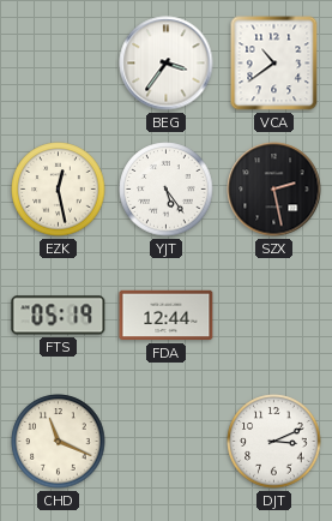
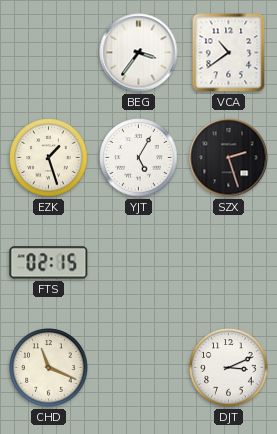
EZK: 12:28 -> 1:27
YJT: 5:24 -> 5:05
SZX: 2:28 -> 2:27
FTS: 05:19 -> 02:15
FDA: 12:44 -> none
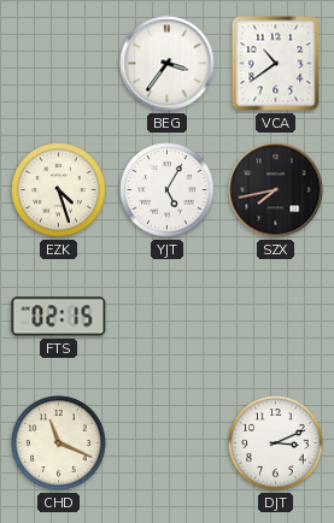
EZK: 1:27 -> 4:27
SZX: 2:27 -> 7:43
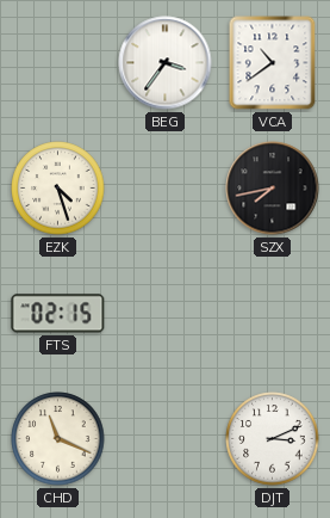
YJT: 5:05 -> none
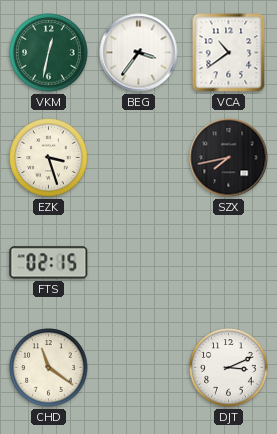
VKM: none -> 12:32
EZK: 4:27 -> 3:27
CHD: 11:19 -> 11:21
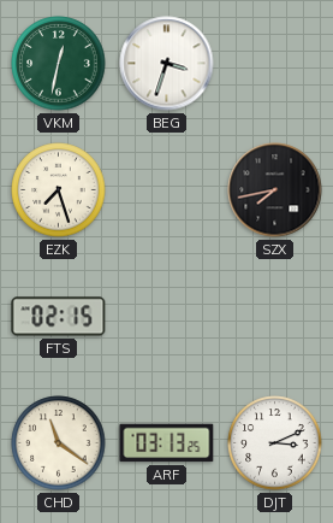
BEG: 3:36 -> 3:33
VCA: 10:39 -> none
EZK: 3:27 -> 7:27
ARF: none -> 03:13
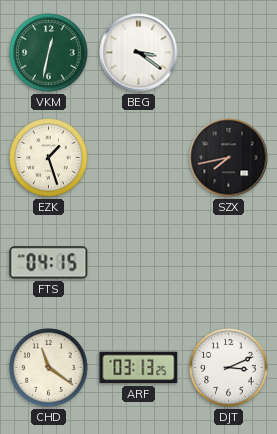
BEG: 3:33 -> 3:21
EZK: 7:27 -> 1:27
FTS: 02:15 -> 04:15
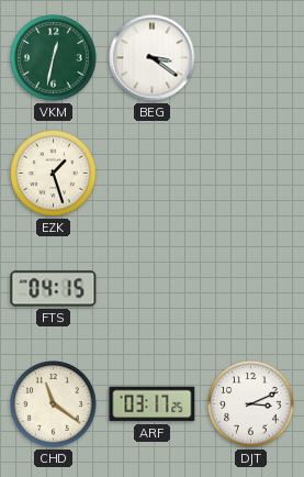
SZX: 7:43 -> none
ARF: 03:13 -> 03:17
